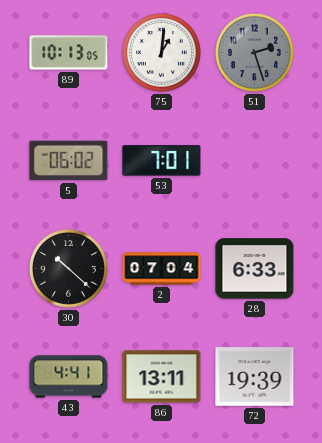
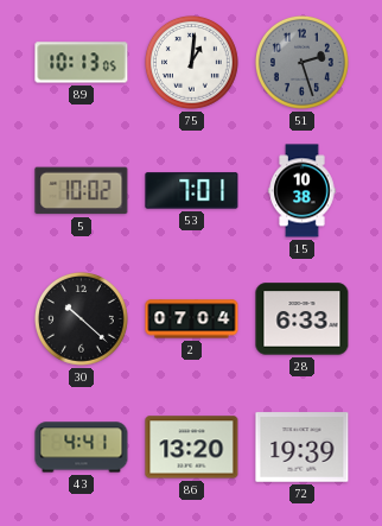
5: 06:02 -> 10:02
15: none -> 10:38
86: 13:11 -> 13:20
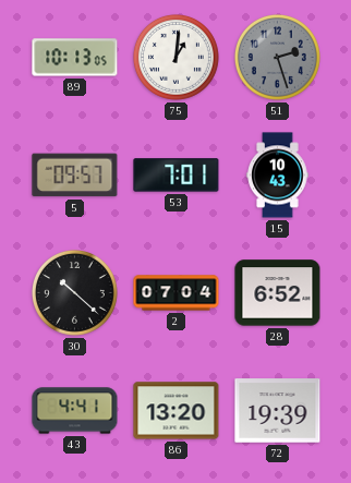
5: 10:02 -> 09:57
15: 10:38 -> 10:43
28: 6:33 -> 6:52
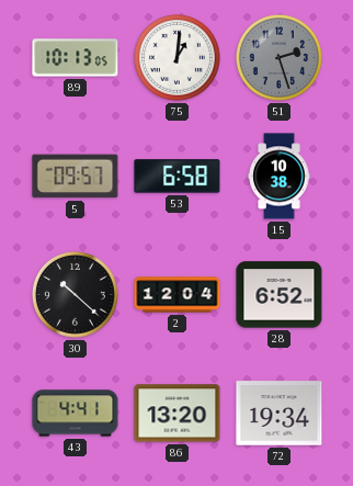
53: 7:01 -> 6:58
15: 10:43 -> 10:38
2: 07:04 -> 12:04
72: 19:39 -> 19:34
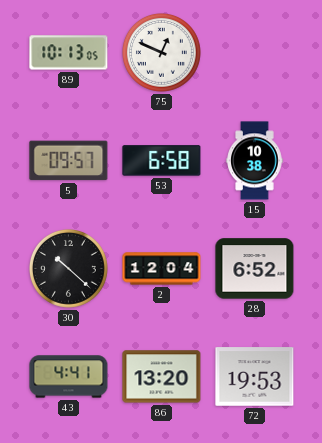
75: 1:01 -> 12:49
51: 2:27 -> none
72: 19:34 -> 19:53
